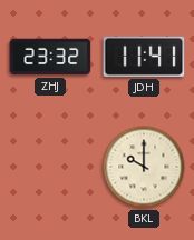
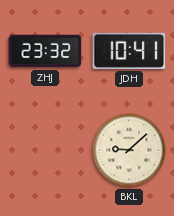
JDH: 11:41 -> 10:41
BKL: 10:00 -> 9:08
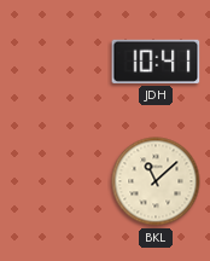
ZHJ: 23:32 -> none
BKL: 9:08 -> 11:08
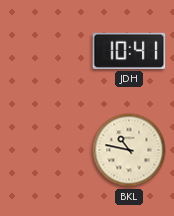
BKL: 11:08 -> 10:47
